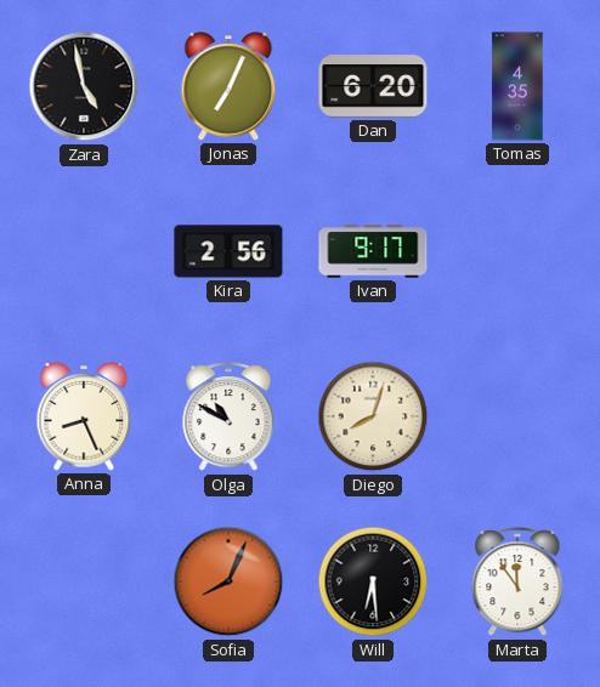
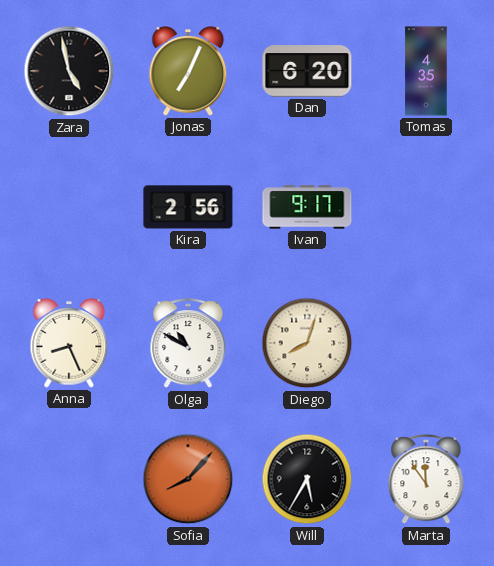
Sofia: 8:04 -> 8:07
Will: 6:29 -> 5:35
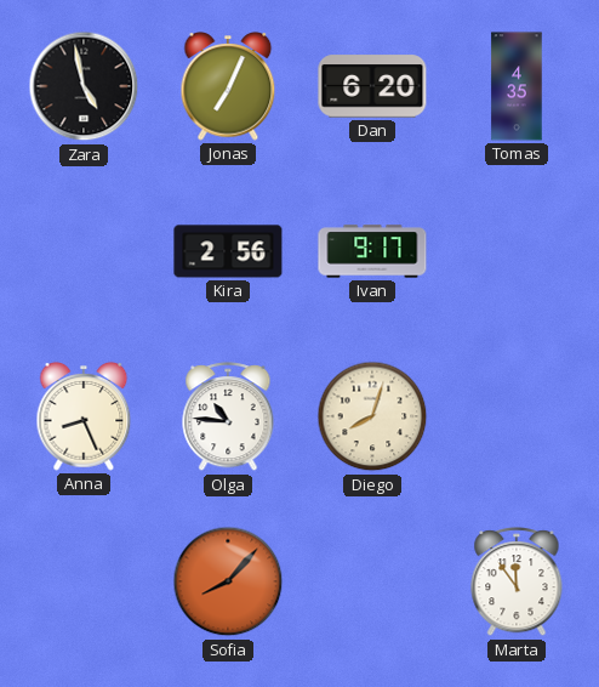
Olga: 10:50 -> 10:46
Will: 5:35 -> none
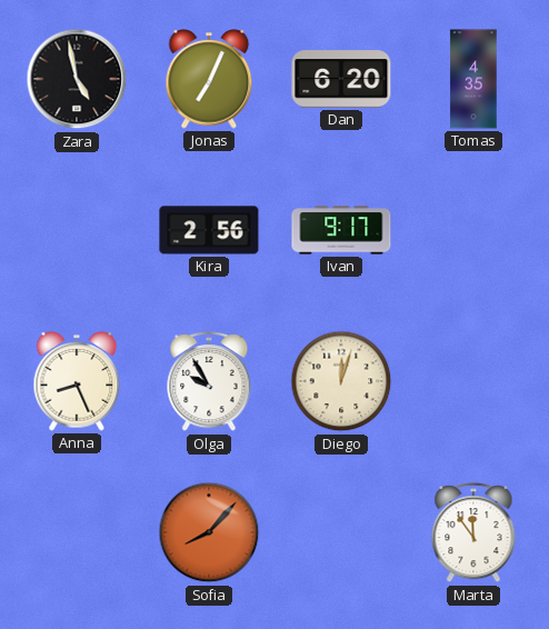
Olga: 10:46 -> 9:55
Diego: 8:03 -> 12:03
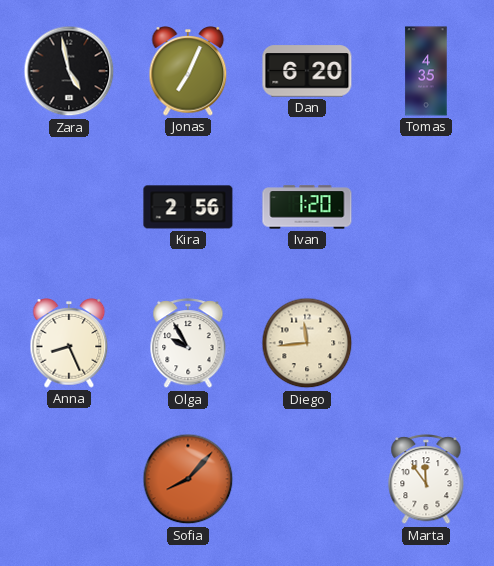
Ivan: 9:17 -> 1:20
Diego: 12:03 -> 11:44
